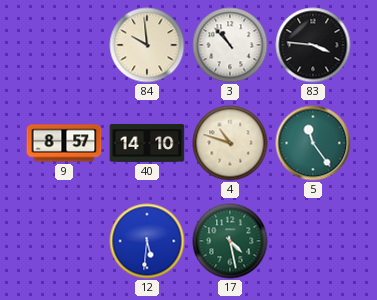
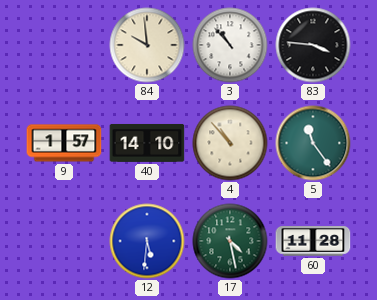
9: 8:57 -> 1:57
4: 10:48 -> 10:53
60: none -> 11:28
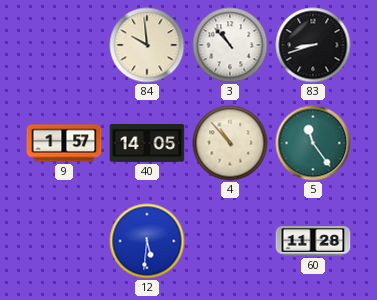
83: 3:46 -> 8:42
40: 14:10 -> 14:05
17: 4:28 -> none
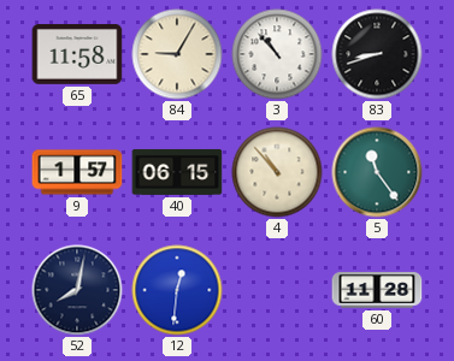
65: none -> 11:58
84: 9:59 -> 9:05
40: 14:05 -> 06:15
52: none -> 8:02
12: 5:31 -> 12:31
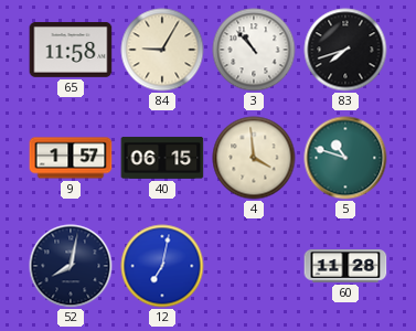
83: 8:42 -> 7:42
4: 10:53 -> 3:59
5: 11:24 -> 10:48
12: 12:31 -> 7:02
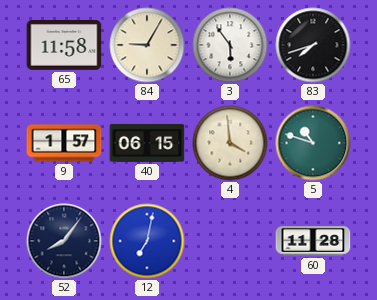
3: 10:53 -> 5:54
52: 8:02 -> 8:06
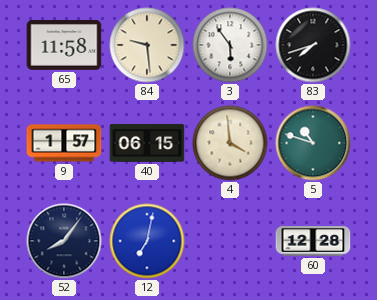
84: 9:05 -> 9:29
60: 11:28 -> 12:28
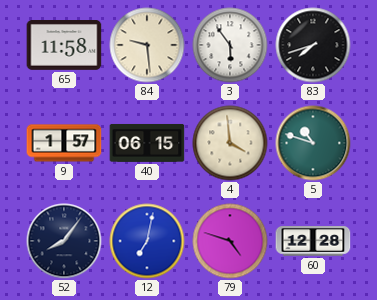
79: none -> 4:48
